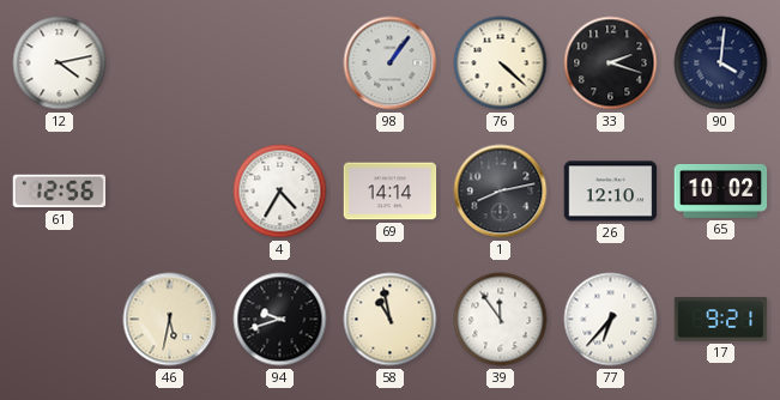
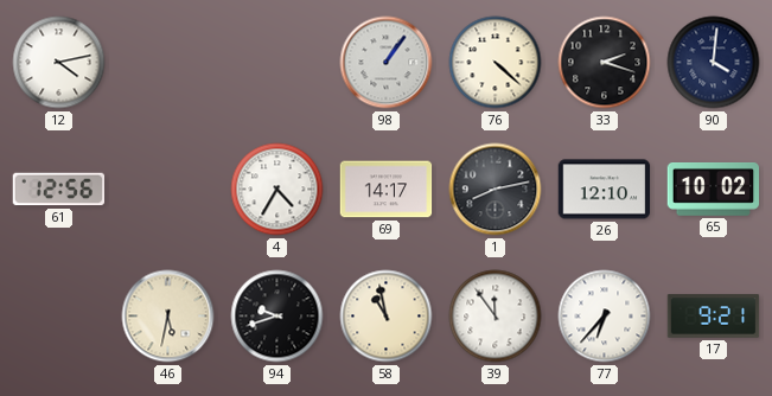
69: 14:14 -> 14:17
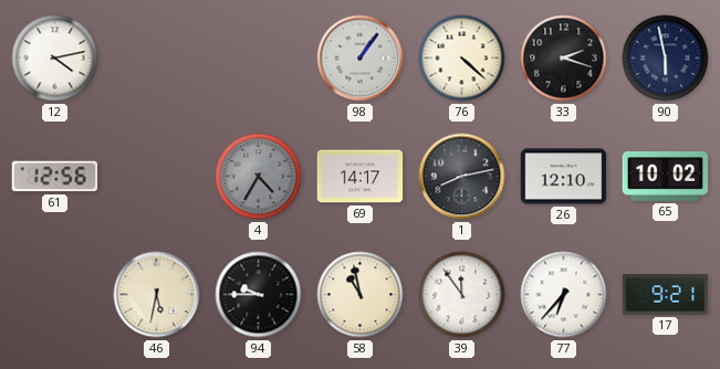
90: 4:01 -> 5:58
4 dial: white -> grey
94: 9:42 -> 9:45
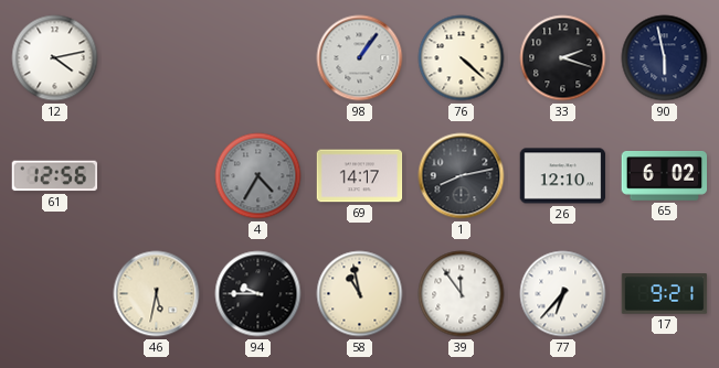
65: 10:02 -> 6:02
